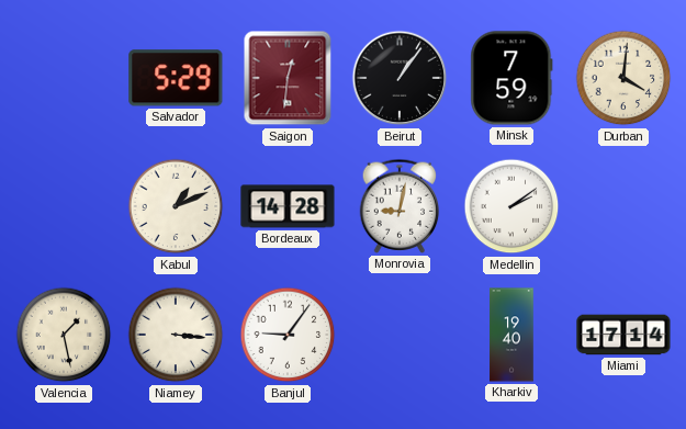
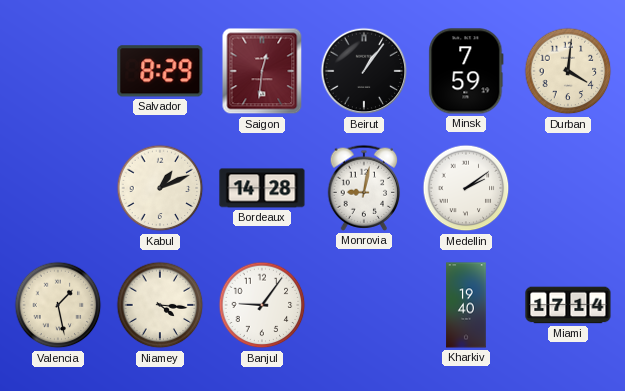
Salvador: 5:29 -> 8:29
Niamey: 3:16 -> 4:16
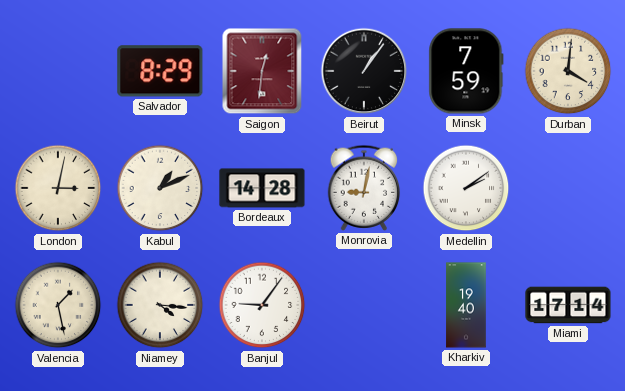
London: none -> 3:02
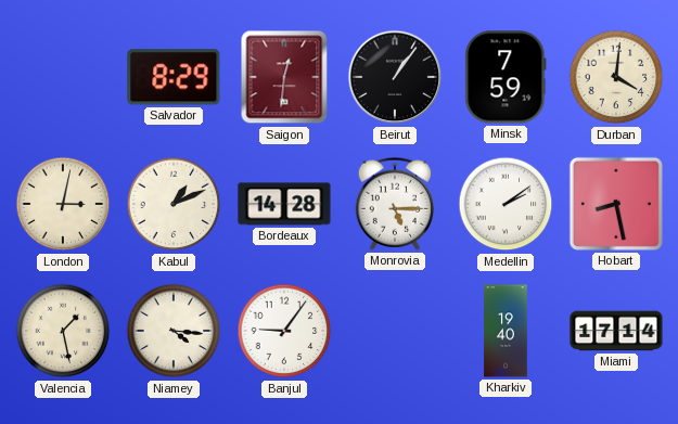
Monrovia: 9:02 -> 5:15
Hobart: none -> 8:28
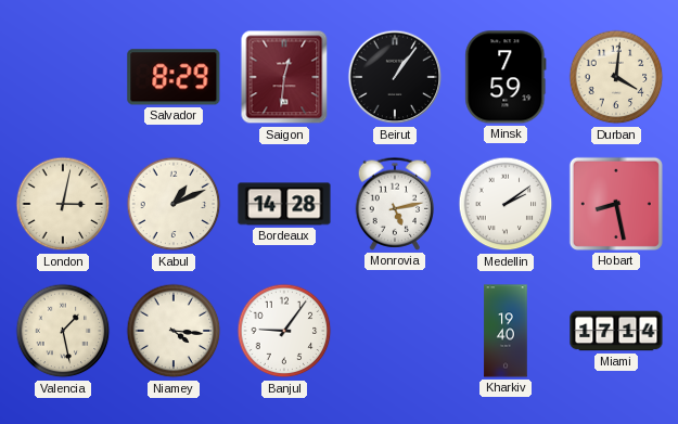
Monrovia: 5:15 -> 5:13
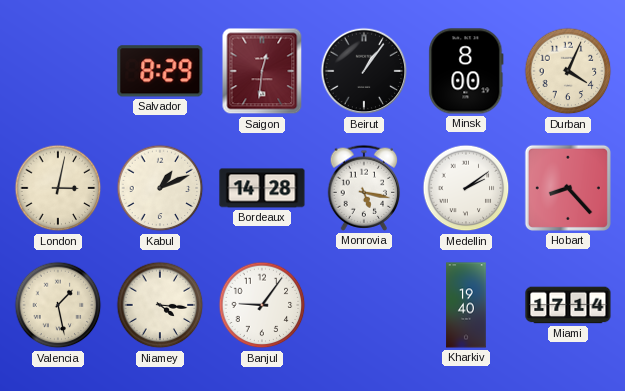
Minsk: 7:59 -> 8:00
Durban: 4:01 -> 4:04
Monrovia: 5:13 -> 5:17
Hobart: 8:28 -> 8:23
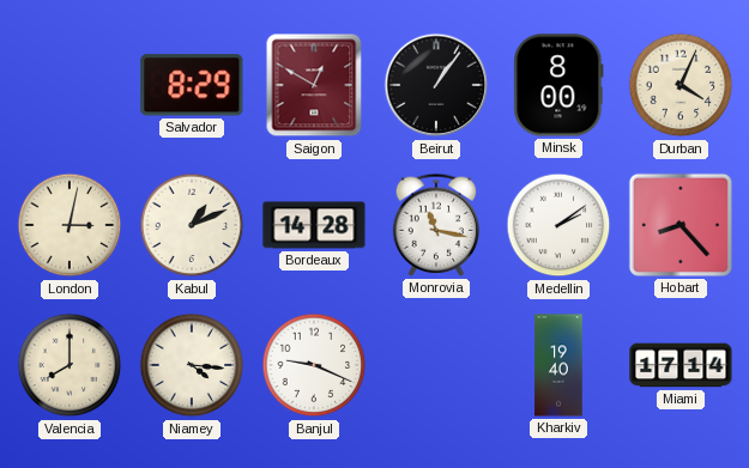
Saigon: 12:31 -> 12:50
Monrovia: 5:17 -> 11:17
Valencia: 1:28 -> 8:00
Banjul: 9:06 -> 9:19
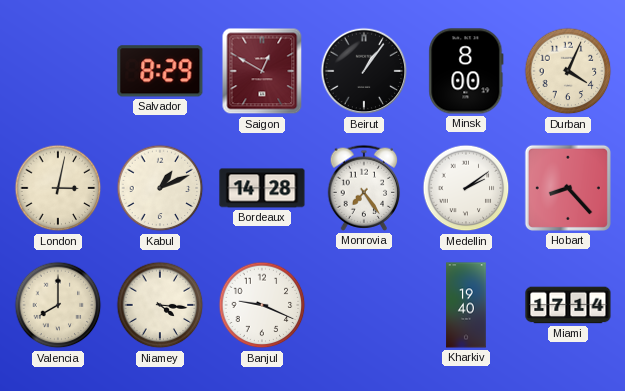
Monrovia: 11:17 -> 7:24
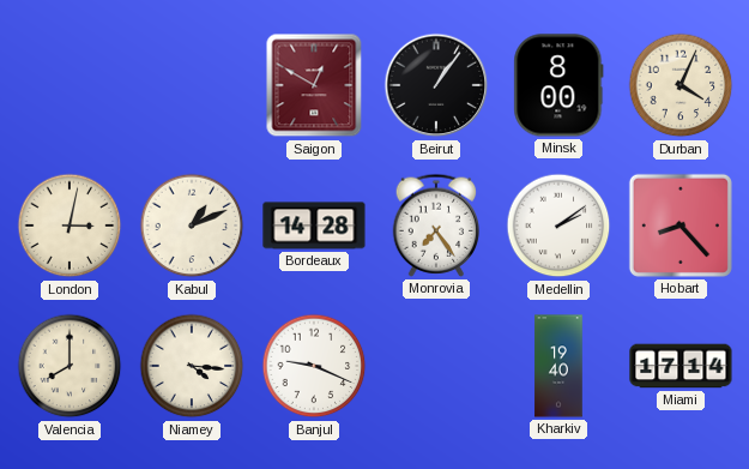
Salvador: 8:29 -> none
